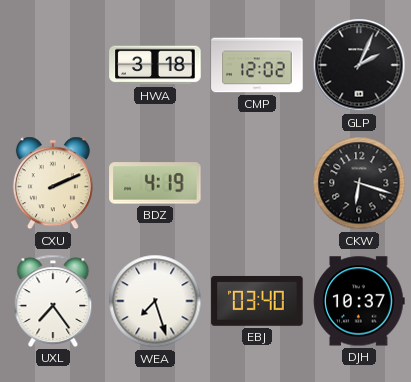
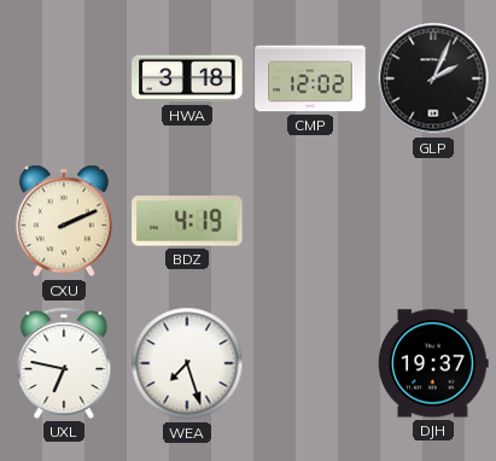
CKW: 6:18 -> none
UXL: 7:24 -> 6:47
EBJ: 03:40 -> none
DJH: 10:37 -> 19:37
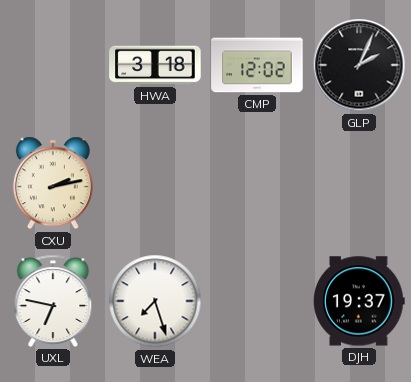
CXU: 2:11 -> 2:13
BDZ: 4:19 -> none
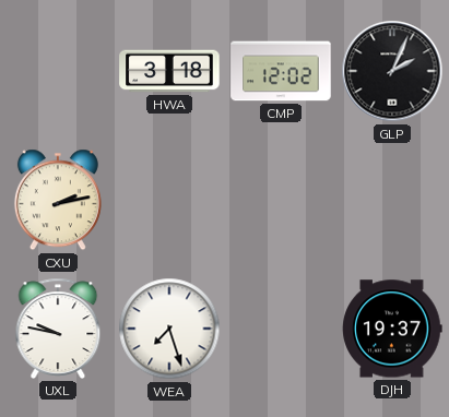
UXL: 6:47 -> 9:47
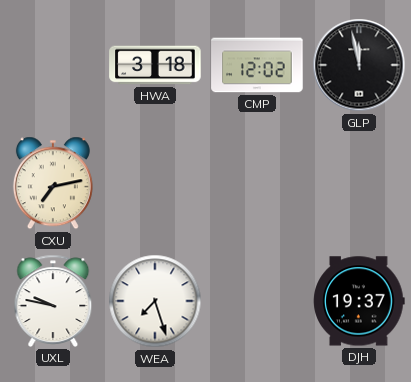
GLP: 2:04 -> 11:58
CXU: 2:13 -> 7:13
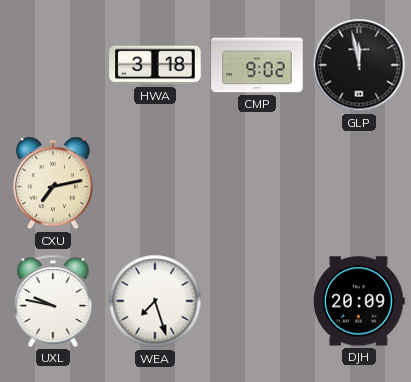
CMP: 12:02 -> 9:02
DJH: 19:37 -> 20:09
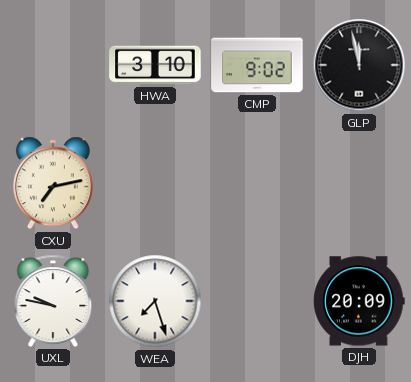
HWA: 3:18 -> 3:10
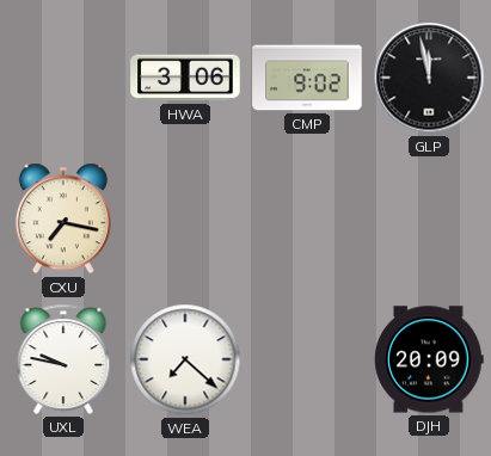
HWA: 3:10 -> 3:06
CXU: 7:13 -> 7:17
WEA: 7:27 -> 7:22
